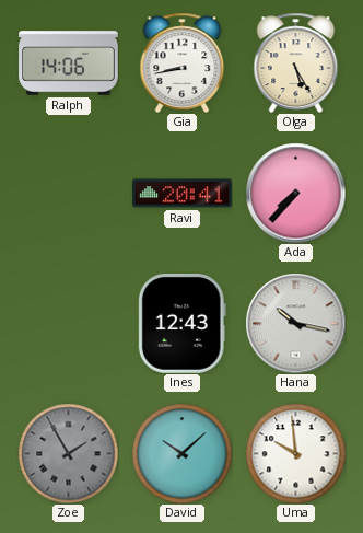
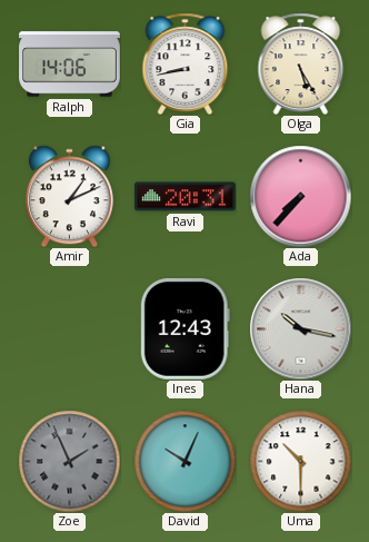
Amir: none -> 1:11
Ravi: 20:41 -> 20:31
Zoe: 1:55 -> 1:56
David: 10:08 -> 10:04
Uma: 9:59 -> 10:30
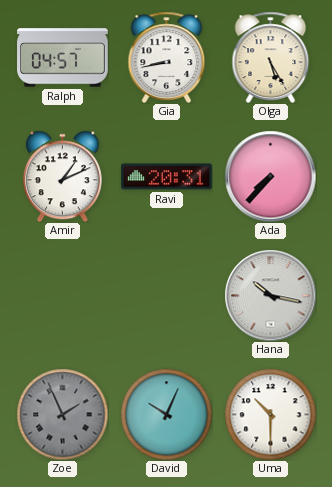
Ralph: 14:06 -> 04:57
Ines: 12:43 -> none
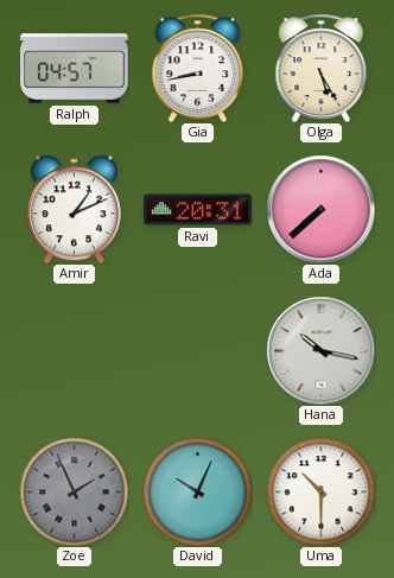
Ada: 7:37 -> 7:38
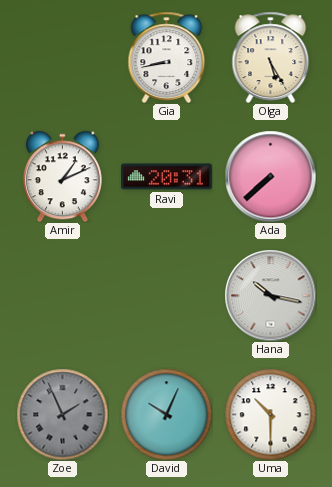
Ralph: 04:57 -> none
